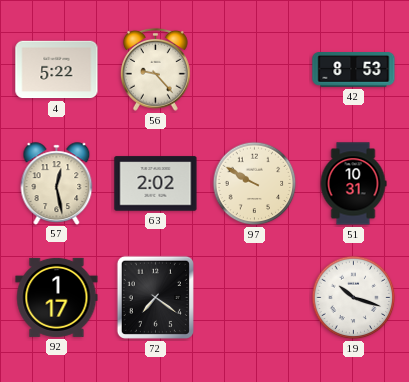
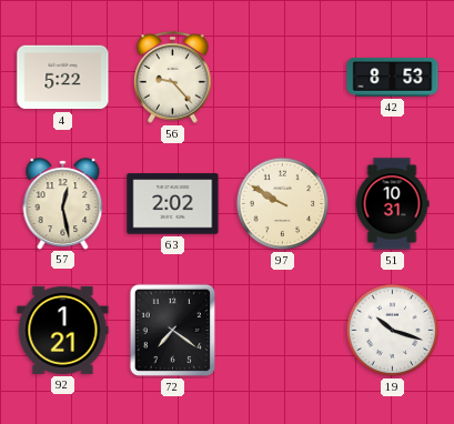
92: 1:17 -> 1:21
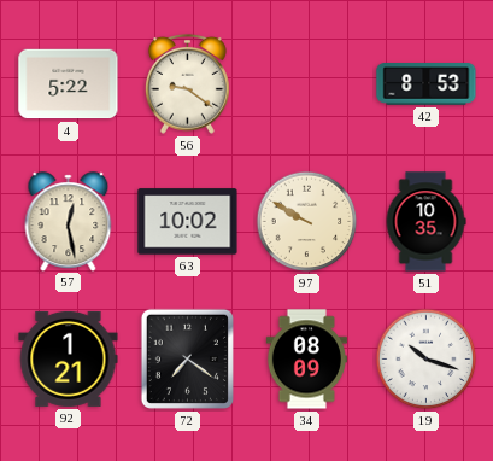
56: 9:23 -> 9:21
63: 2:02 -> 10:02
51: 10:31 -> 10:35
34: none -> 08:09
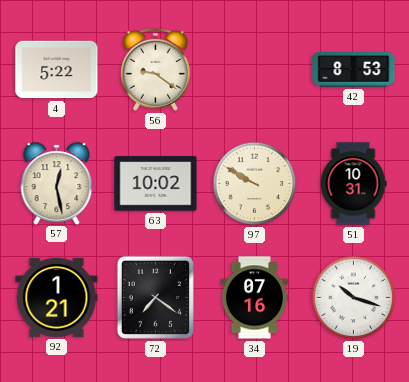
51: 10:35 -> 10:31
34: 08:09 -> 07:16
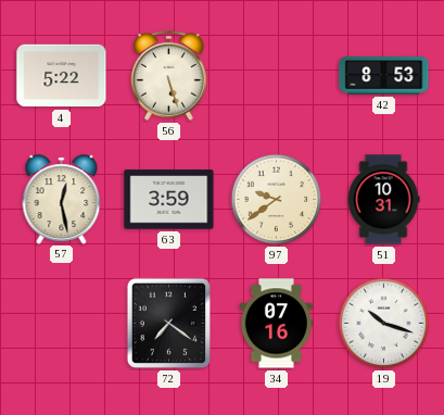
56: 9:21 -> 5:27
63: 10:02 -> 3:59
97: 9:50 -> 9:39
92: 1:21 -> none
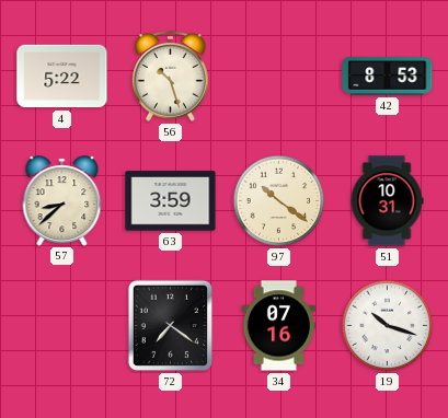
56: 5:27 -> 10:27
57: 12:28 -> 8:38
97: 9:39 -> 10:21
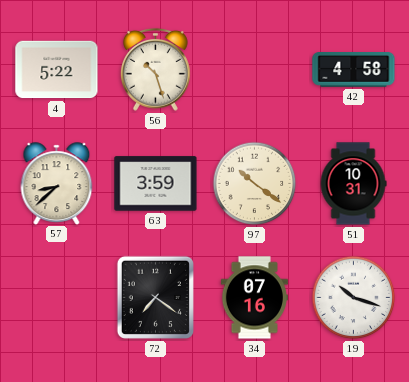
42: 8:53 -> 4:58
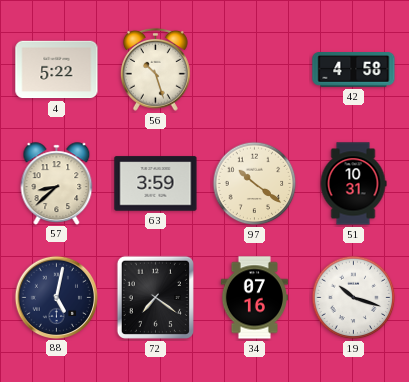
88: none -> 5:02
